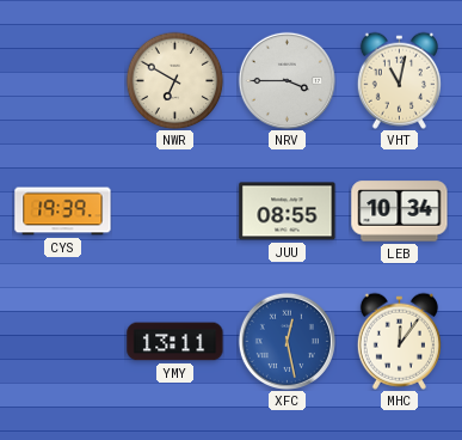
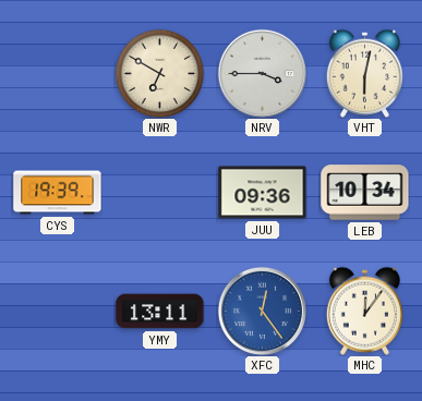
VHT: 11:02 -> 6:02
JUU: 08:55 -> 09:36
XFC: 12:28 -> 12:24
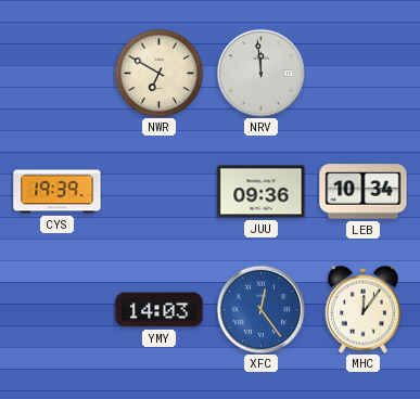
NRV: 3:45 -> 11:59
VHT: 6:02 -> none
YMY: 13:11 -> 14:03
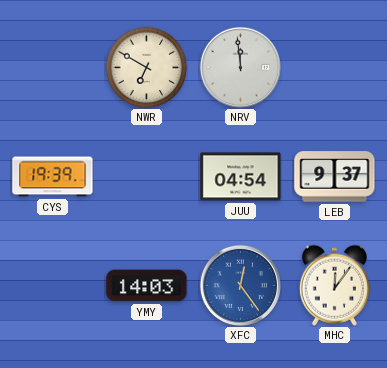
JUU: 09:36 -> 04:54
LEB: 10:34 -> 9:37
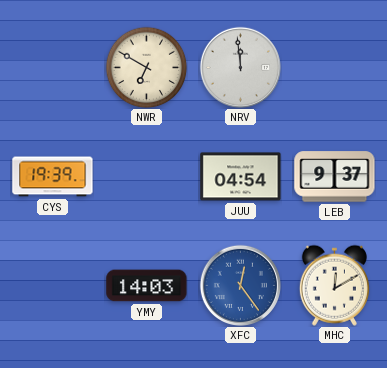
MHC: 12:06 -> 12:10
